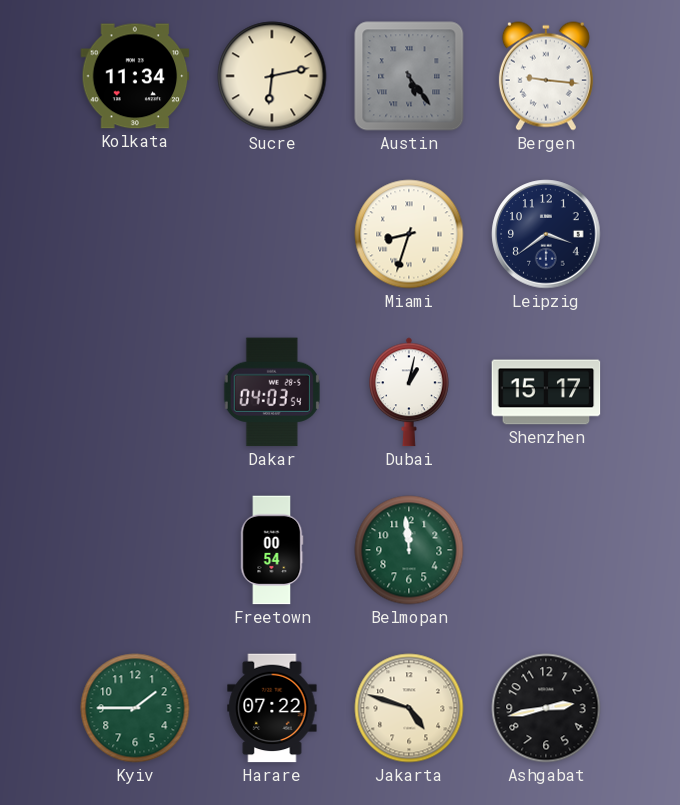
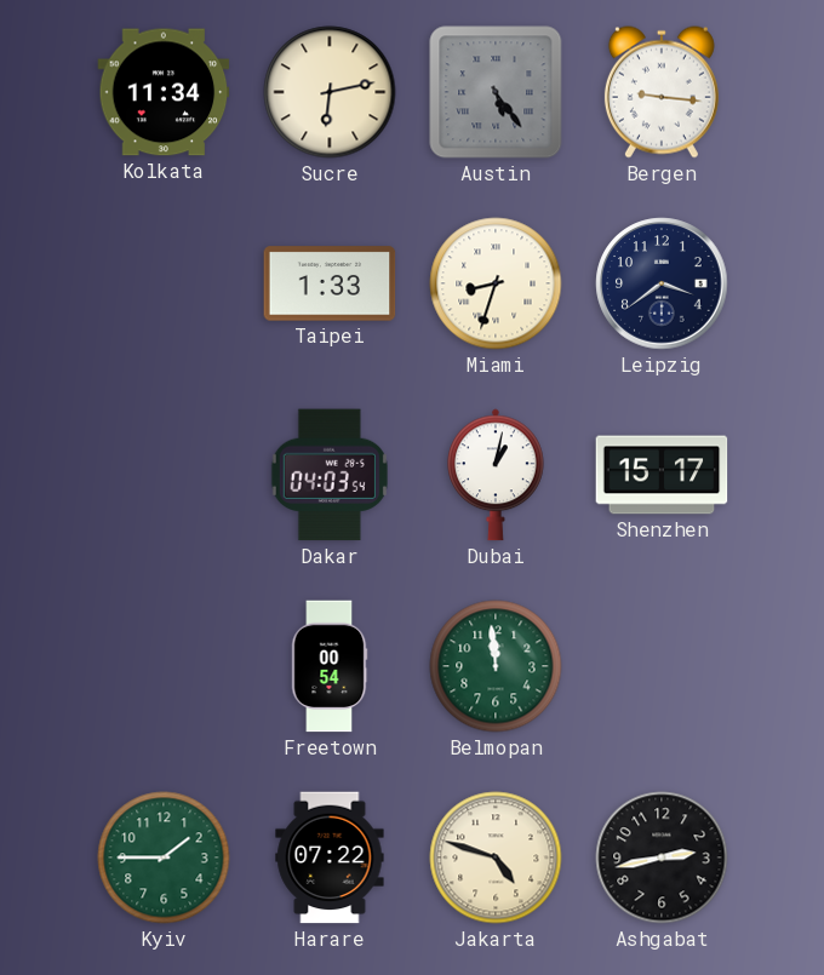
Taipei: none -> 1:33
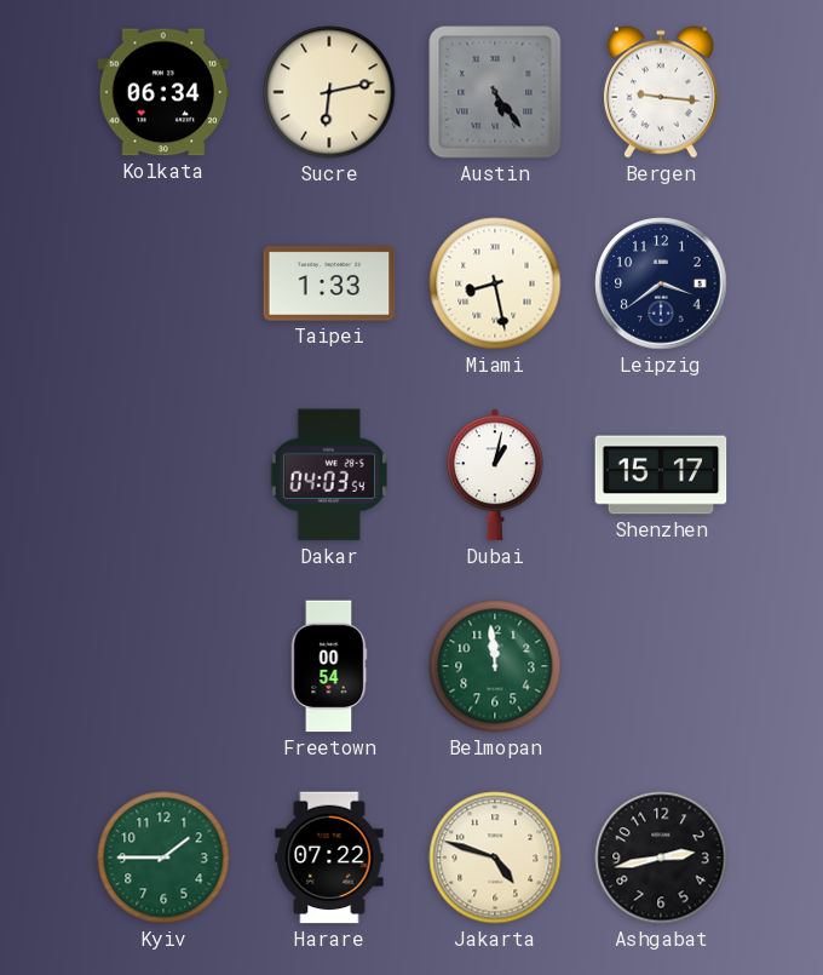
Kolkata: 11:34 -> 06:34
Miami: 8:33 -> 8:28
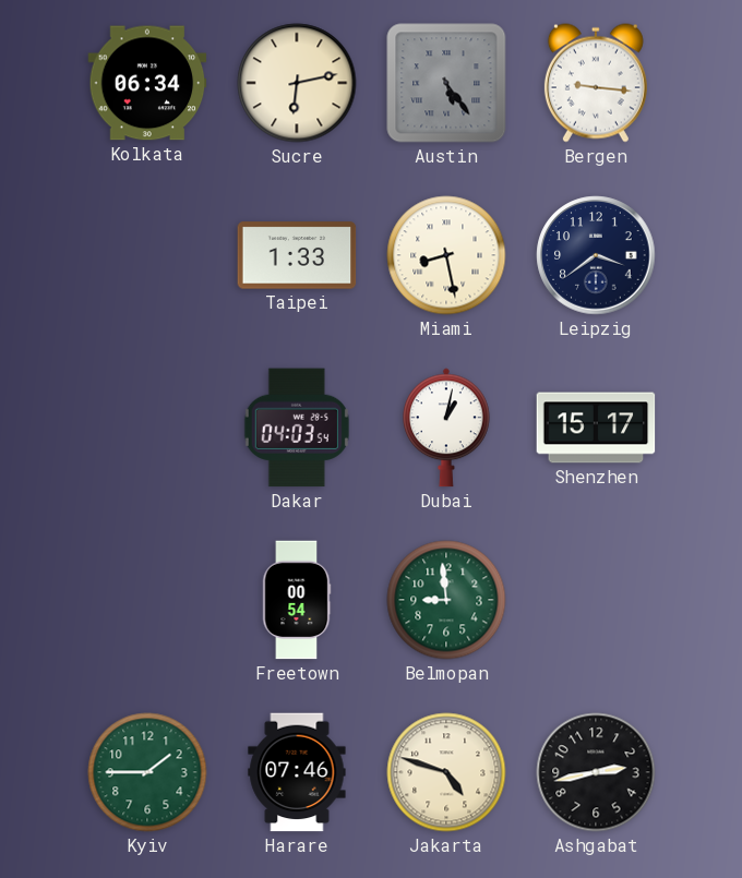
Belmopan: 11:59 -> 8:59
Harare: 07:22 -> 07:46
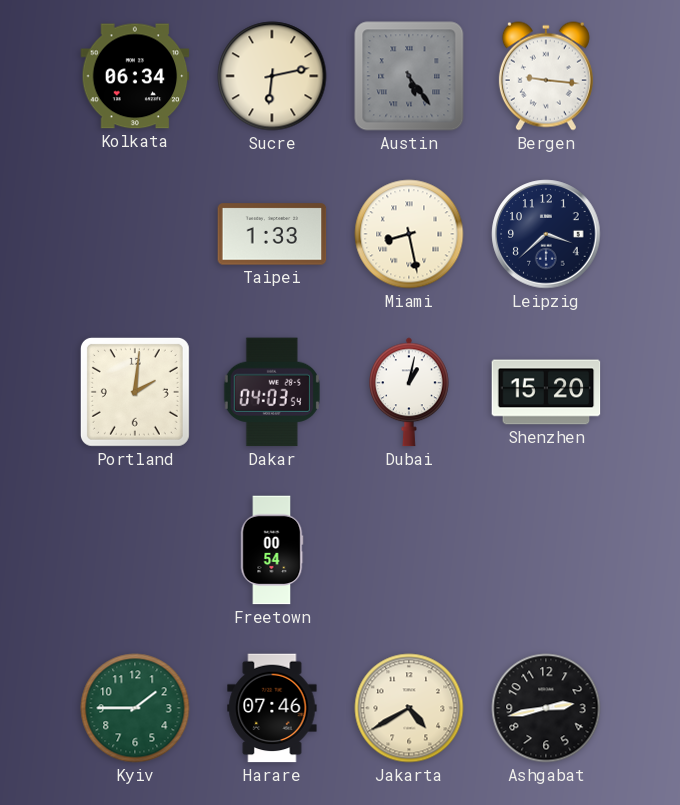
Leipzig: 3:39 -> 3:38
Portland: none -> 2:01
Shenzhen: 15:17 -> 15:20
Belmopan: 8:59 -> none
Jakarta: 4:48 -> 4:40
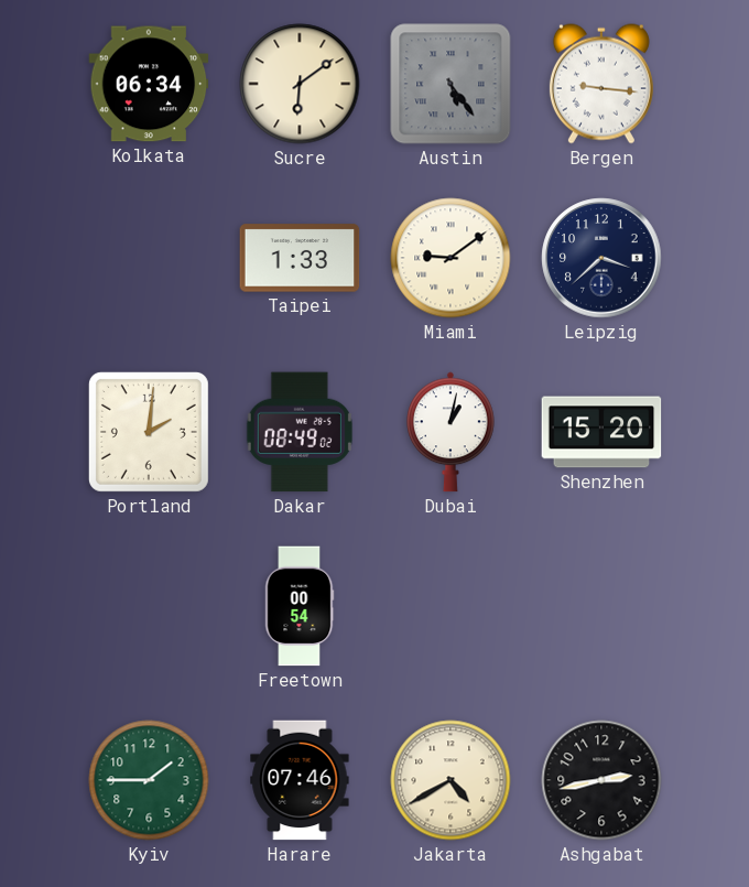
Sucre: 6:13 -> 6:09
Miami: 8:28 -> 9:09
Dakar: 04:03 -> 08:49
